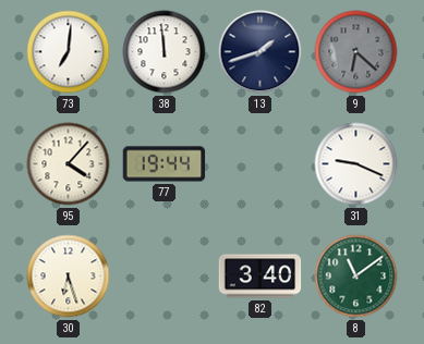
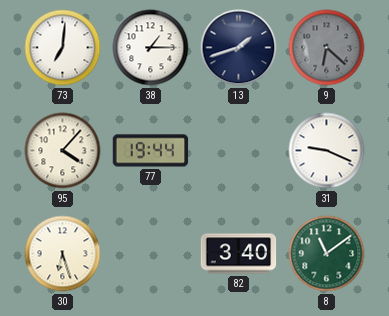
38: 11:59 -> 1:15
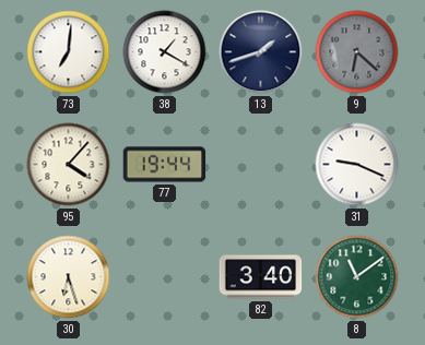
38: 1:15 -> 1:20
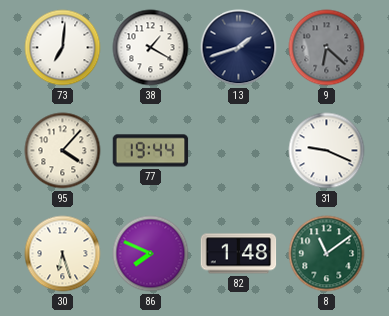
86: none -> 7:49
82: 3:40 -> 1:48
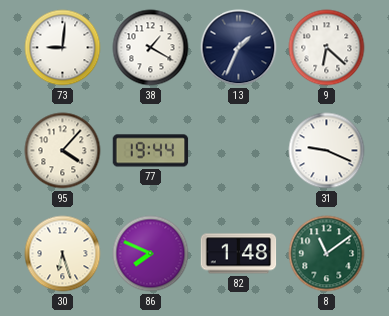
73: 7:01 -> 9:01
13: 1:42 -> 1:34
9 dial: grey -> white
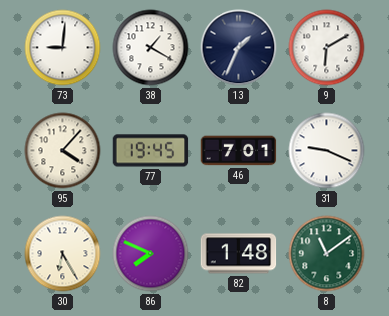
9: 6:22 -> 6:10
77: 19:44 -> 19:45
46: none -> 7:01
30: 6:27 -> 6:25
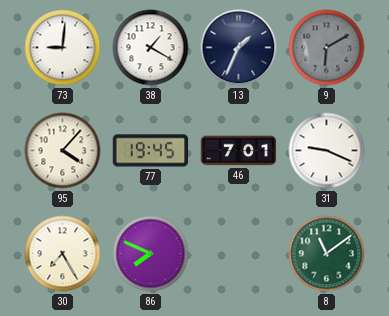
9 dial: white -> grey
30: 6:25 -> 7:25
82: 1:48 -> none
